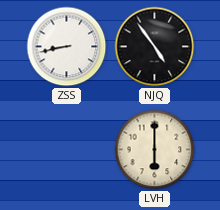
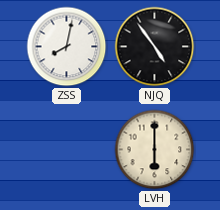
ZSS: 8:43 -> 8:02
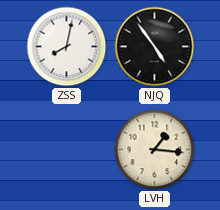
LVH: 6:00 -> 1:16
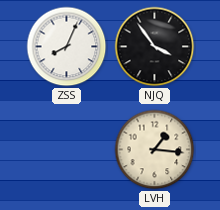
ZSS: 8:02 -> 8:04
NJQ: 4:54 -> 3:54
